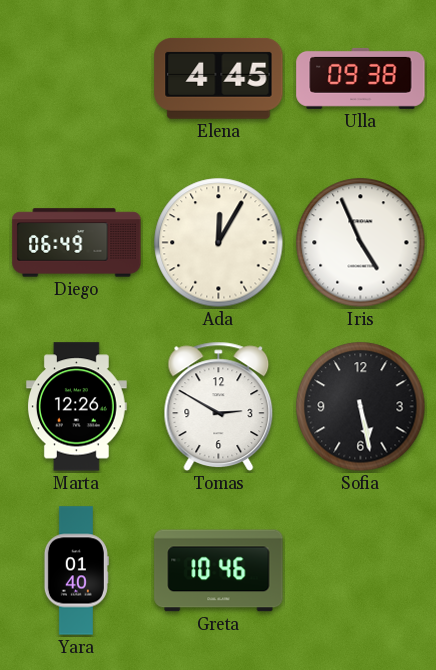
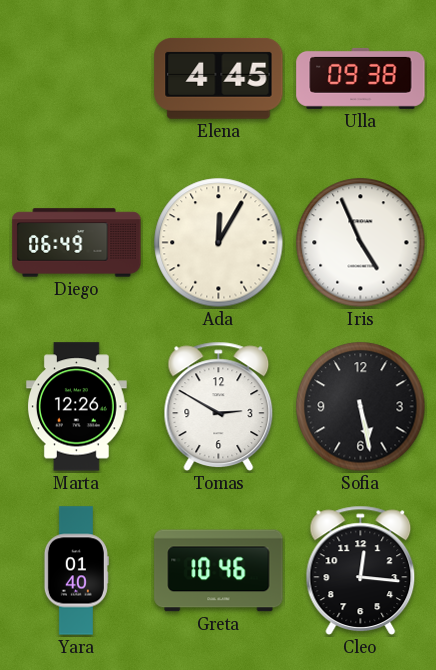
Cleo: none -> 12:16
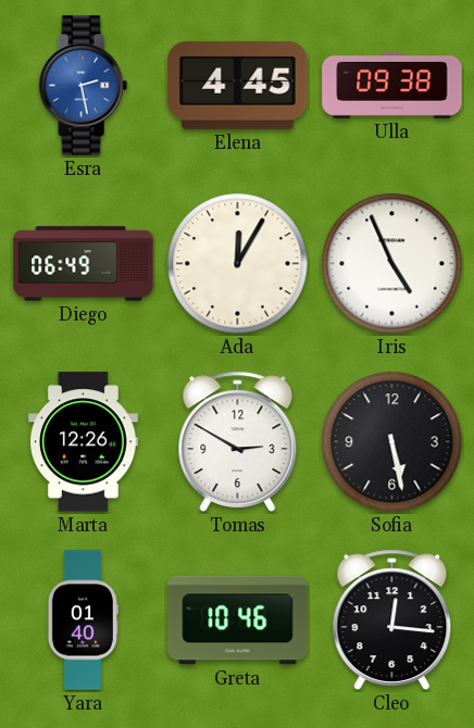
Esra: none -> 2:28
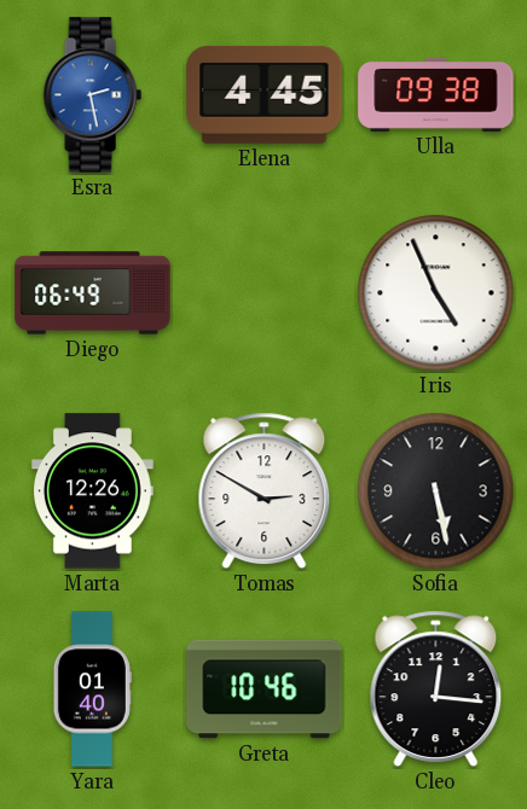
Ada: 12:05 -> none
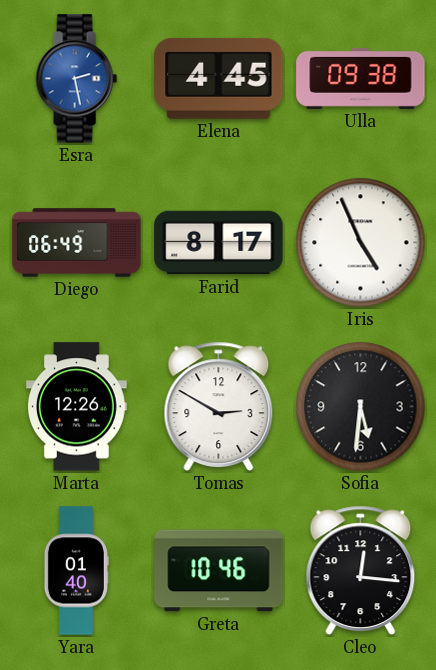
Farid: none -> 8:17
Sofia: 5:28 -> 5:31
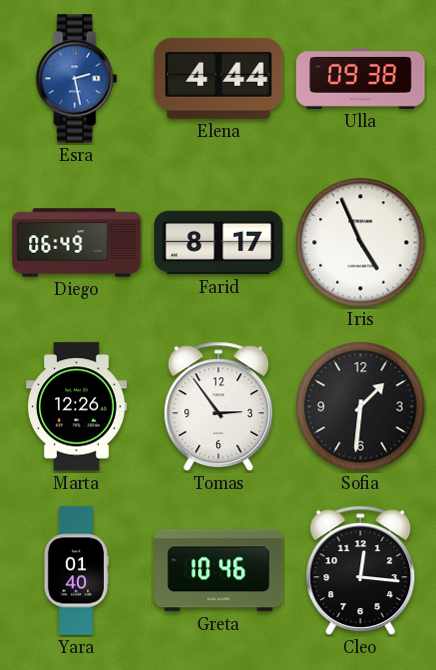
Elena: 4:45 -> 4:44
Tomas: 2:50 -> 2:54
Sofia: 5:31 -> 1:31
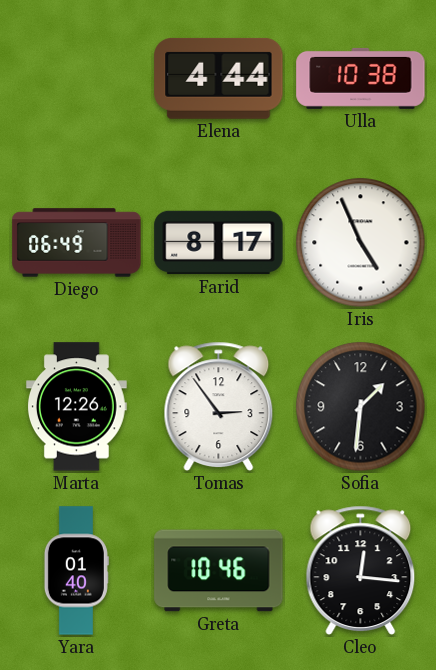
Esra: 2:28 -> none
Ulla: 09:38 -> 10:38
